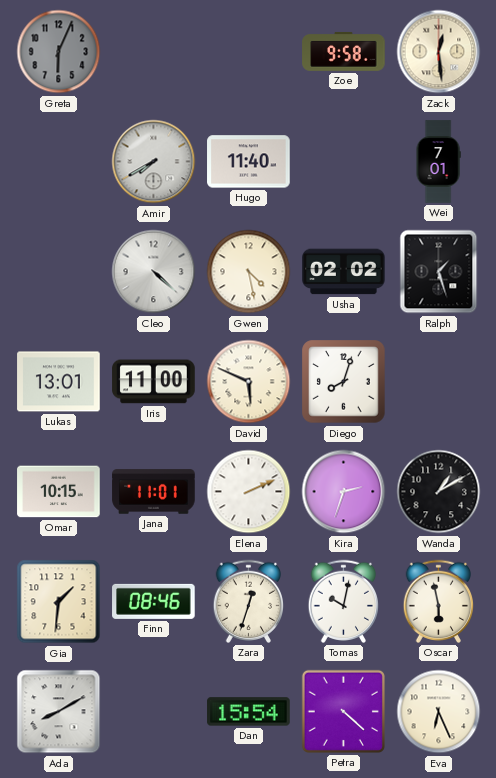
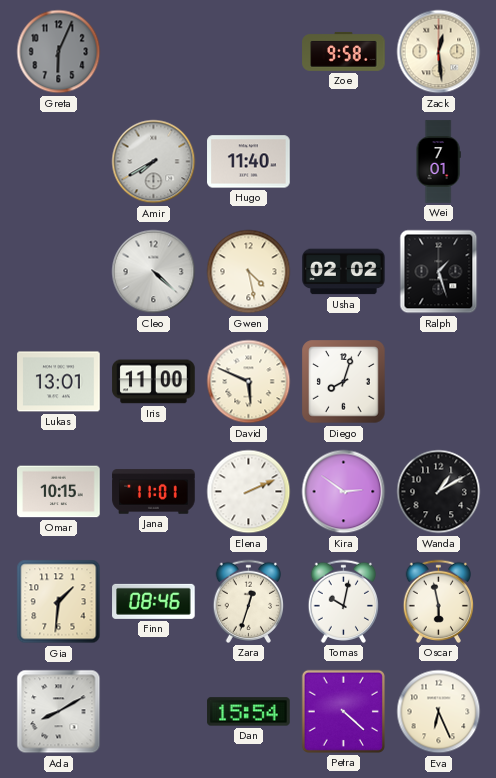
Kira: 2:33 -> 2:51
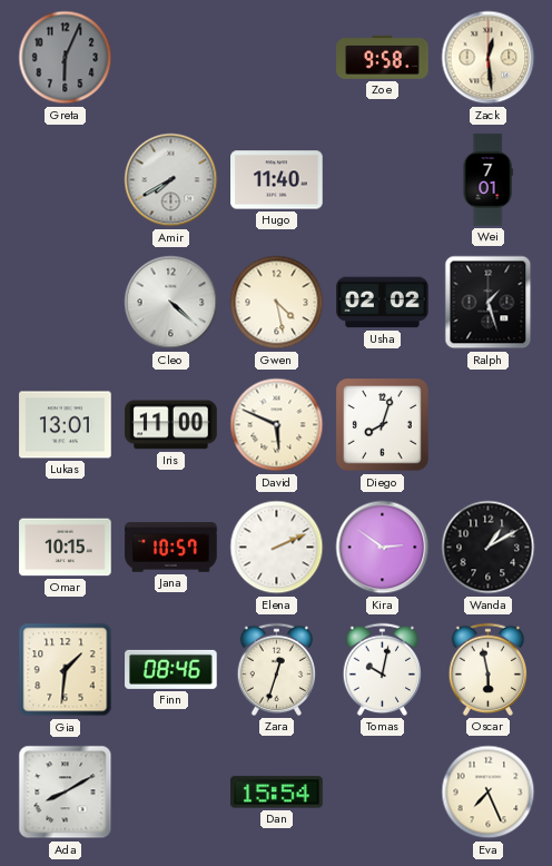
Jana: 11:01 -> 10:57
Petra: 4:22 -> none
Eva: 6:26 -> 7:26
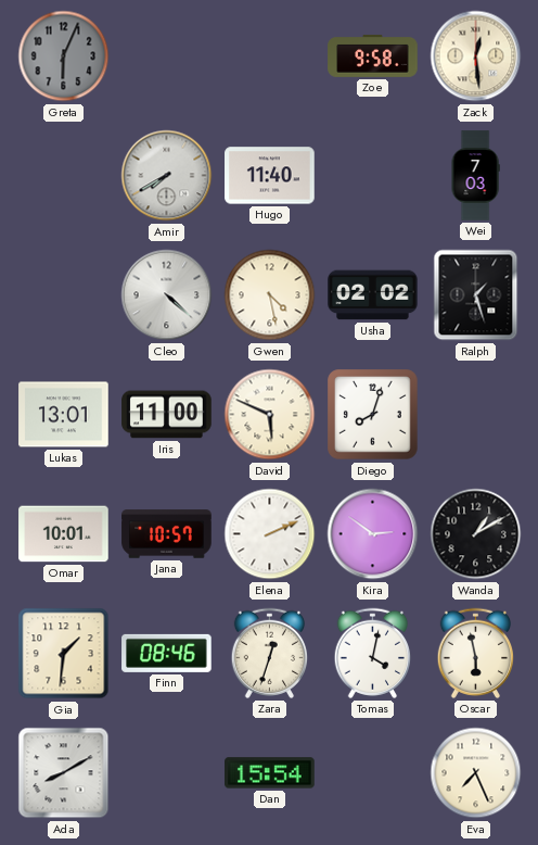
Wei: 7:01 -> 7:03
Omar: 10:15 -> 10:01
Tomas: 10:02 -> 4:02
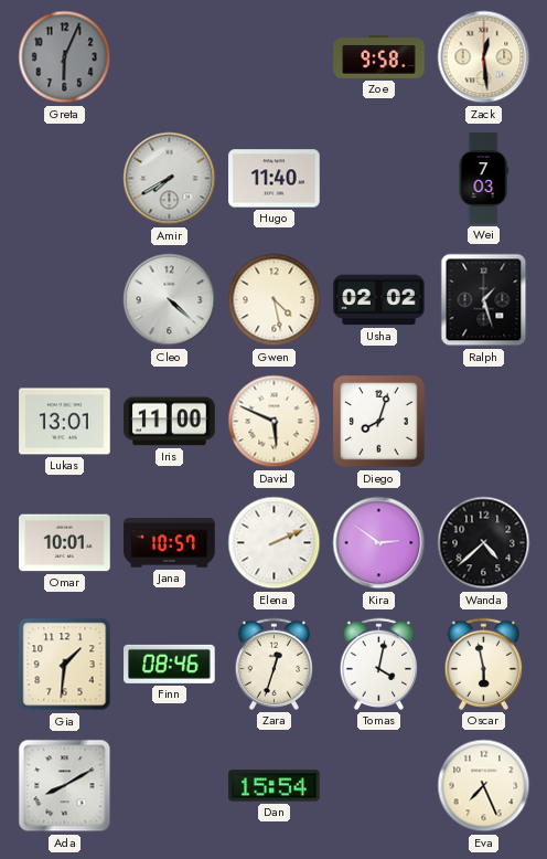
Wanda: 1:10 -> 4:38
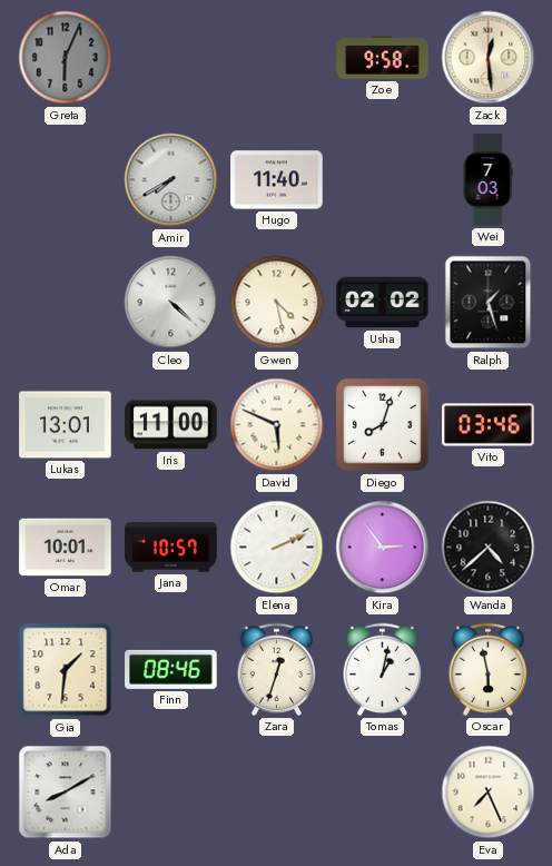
Vito: none -> 03:46
Kira: 2:51 -> 2:54
Tomas: 4:02 -> 1:02
Dan: 15:54 -> none
